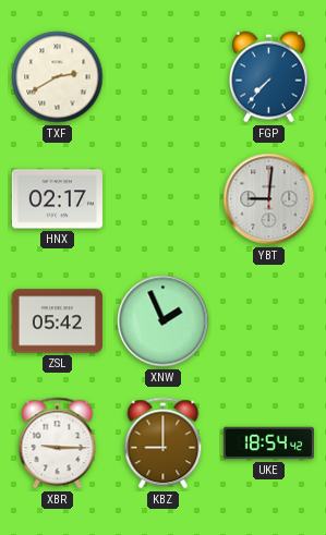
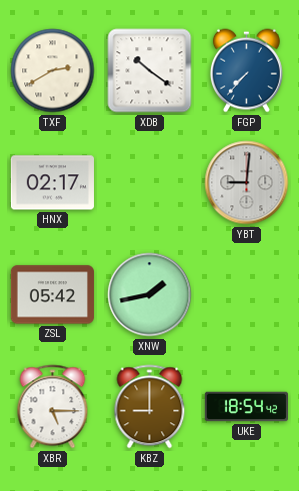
XDB: none -> 10:21
XNW: 1:56 -> 1:43
XBR: 9:15 -> 5:15
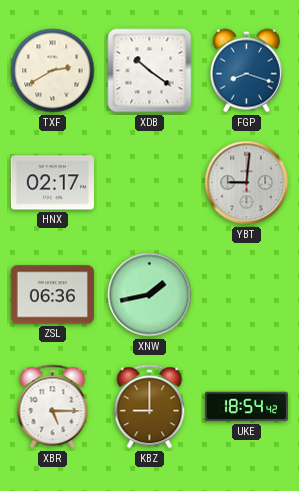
FGP: 7:37 -> 8:18
ZSL: 05:42 -> 06:36
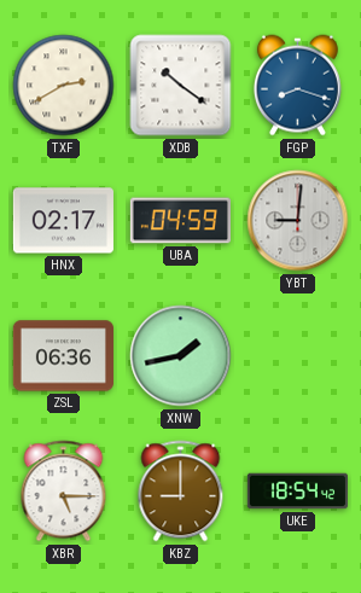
UBA: none -> 04:59
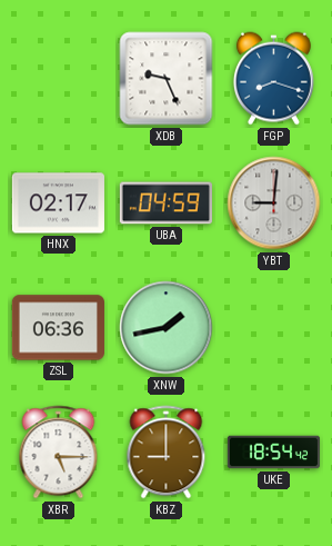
TXF: 2:40 -> none
XDB: 10:21 -> 9:26
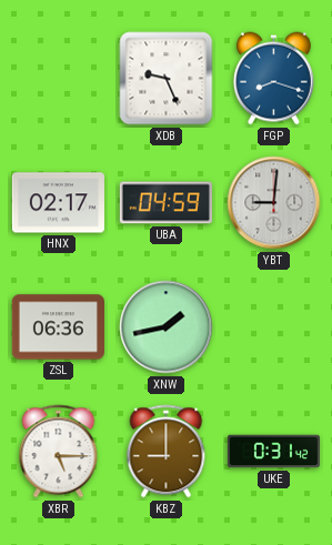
UKE: 18:54 -> 0:31
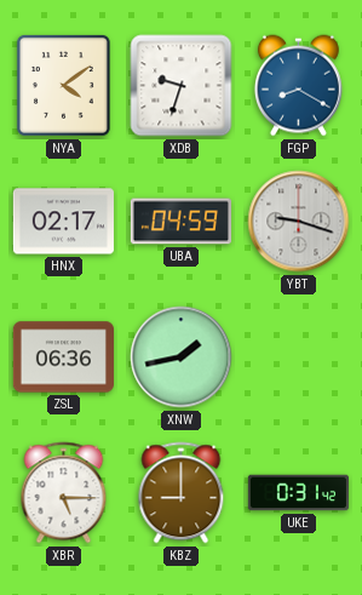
NYA: none -> 4:09
XDB: 9:26 -> 9:33
FGP: 8:18 -> 8:20
YBT: 9:01 -> 9:18
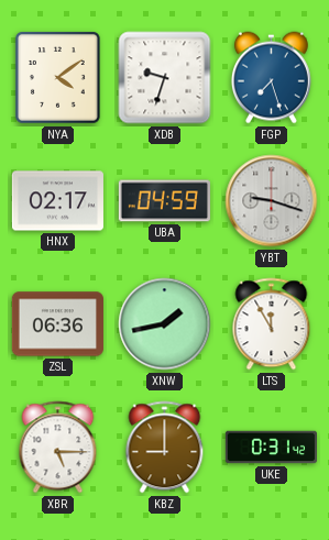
FGP: 8:20 -> 7:27
LTS: none -> 11:55
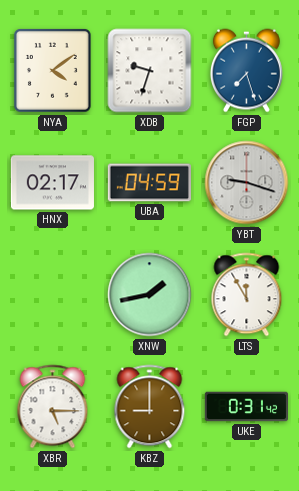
ZSL: 06:36 -> none
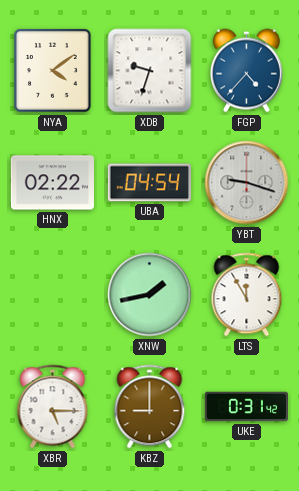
FGP: 7:27 -> 4:37
HNX: 02:17 -> 02:22
UBA: 04:59 -> 04:54
